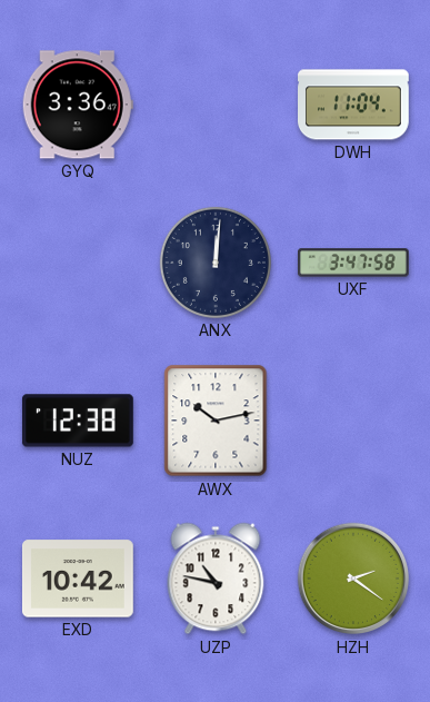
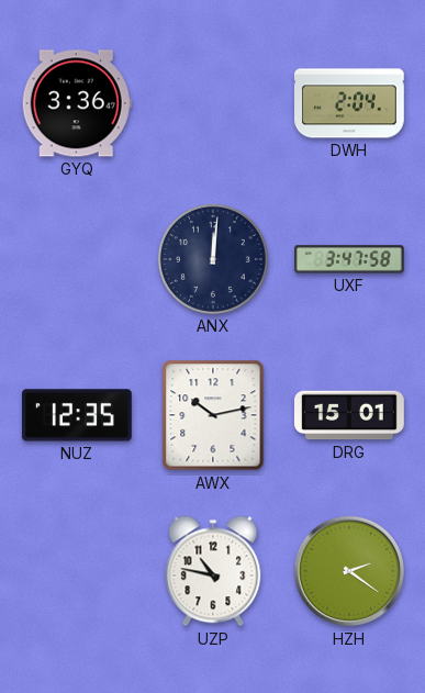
DWH: 11:04 -> 2:04
NUZ: 12:38 -> 12:35
DRG: none -> 15:01
EXD: 10:42 -> none
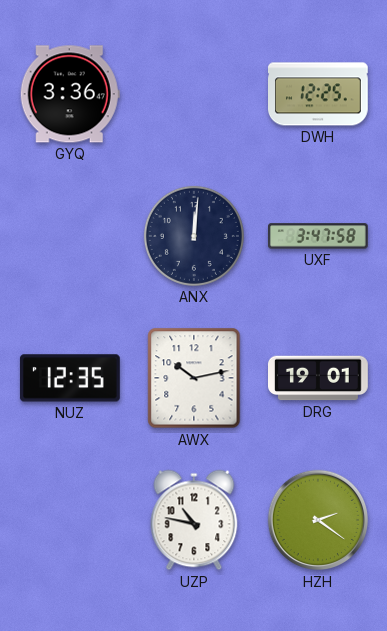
DWH: 2:04 -> 12:25
DRG: 15:01 -> 19:01
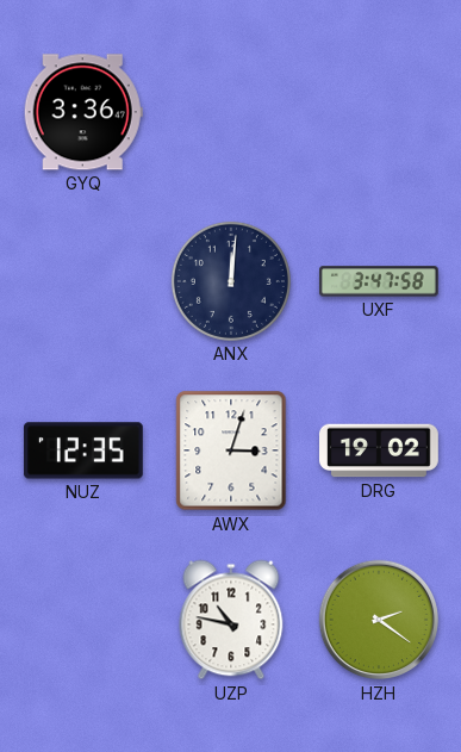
DWH: 12:25 -> none
AWX: 10:13 -> 3:03
DRG: 19:01 -> 19:02
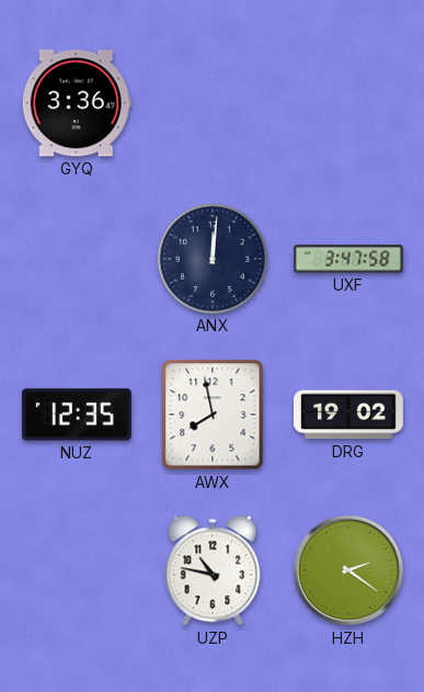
AWX: 3:03 -> 7:58
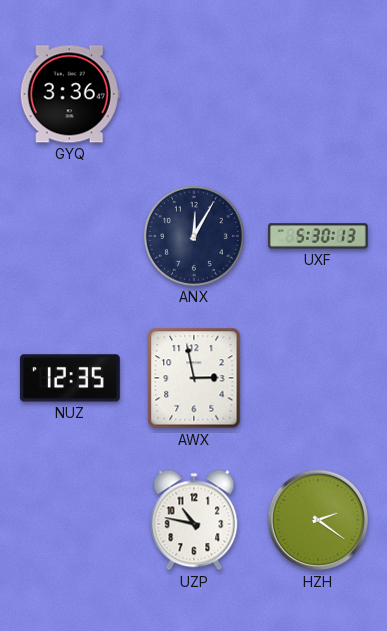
ANX: 12:01 -> 12:05
UXF: 3:47 -> 5:30
AWX: 7:58 -> 2:58
DRG: 19:02 -> none
